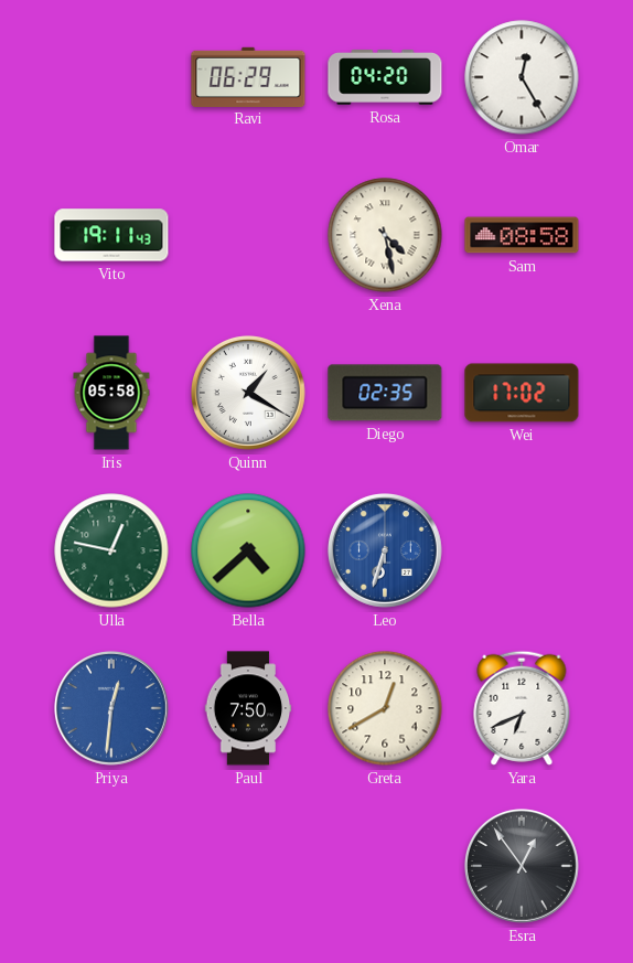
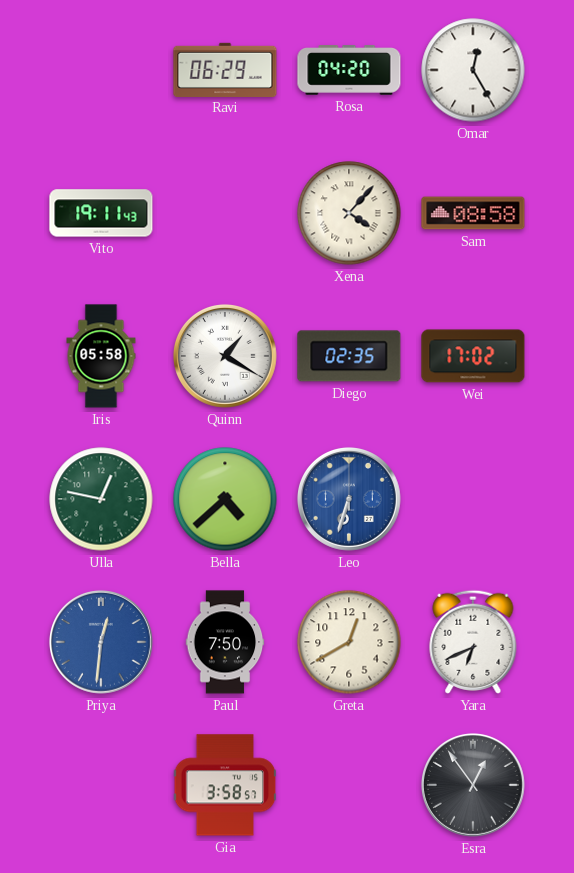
Xena: 4:28 -> 4:07
Gia: none -> 3:58
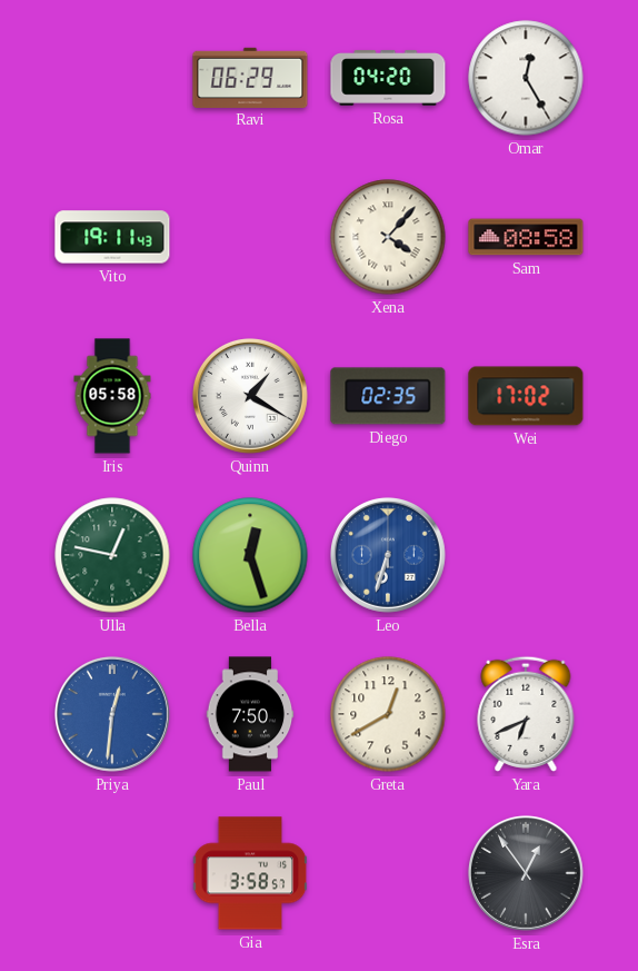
Bella: 4:38 -> 12:27
